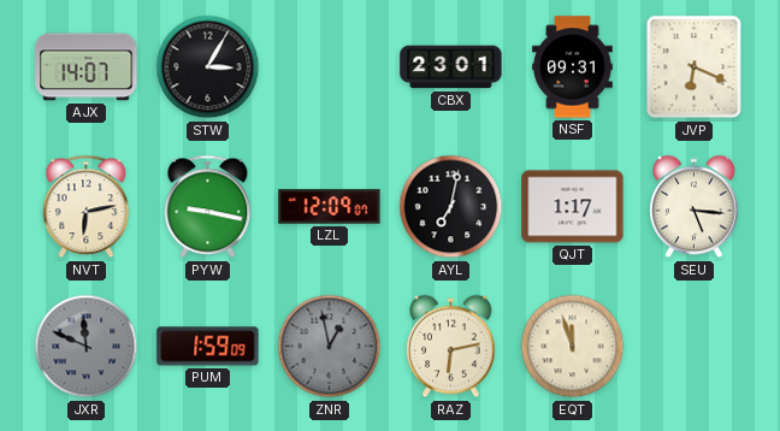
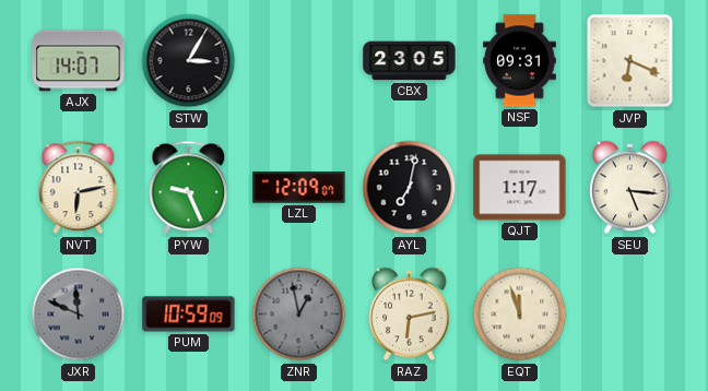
CBX: 23:01 -> 23:05
PYW: 9:17 -> 9:26
PUM: 1:59 -> 10:59
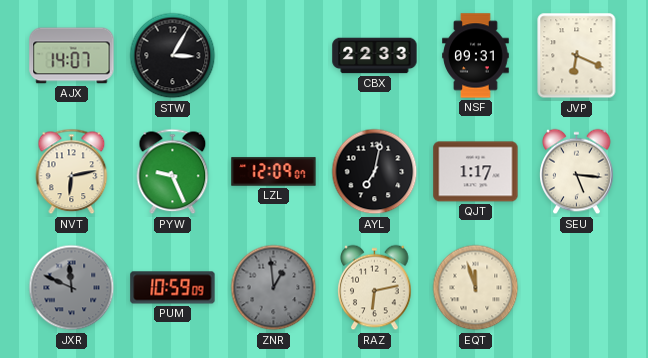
CBX: 23:05 -> 22:33
ZNR: 12:58 -> 12:59
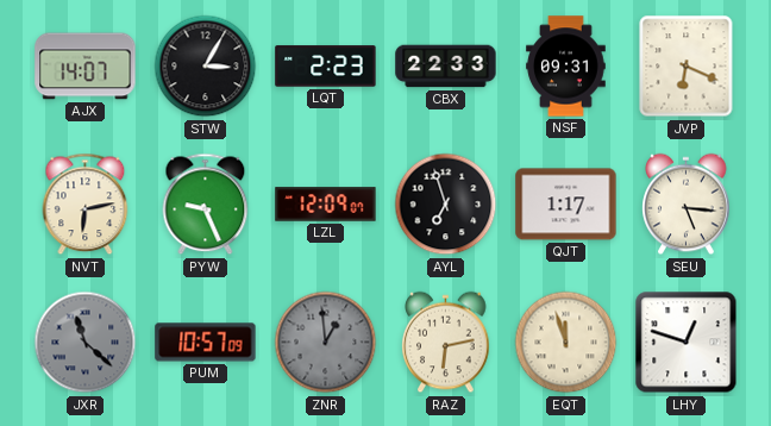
LQT: none -> 2:23
AYL: 7:02 -> 6:57
JXR: 11:49 -> 11:22
PUM: 10:59 -> 10:57
LHY: none -> 12:48
